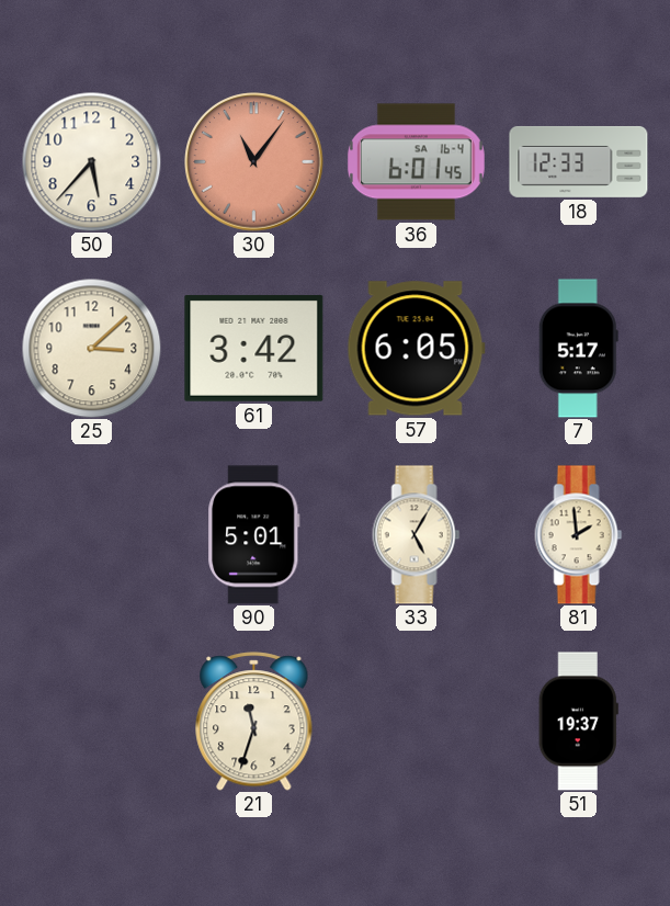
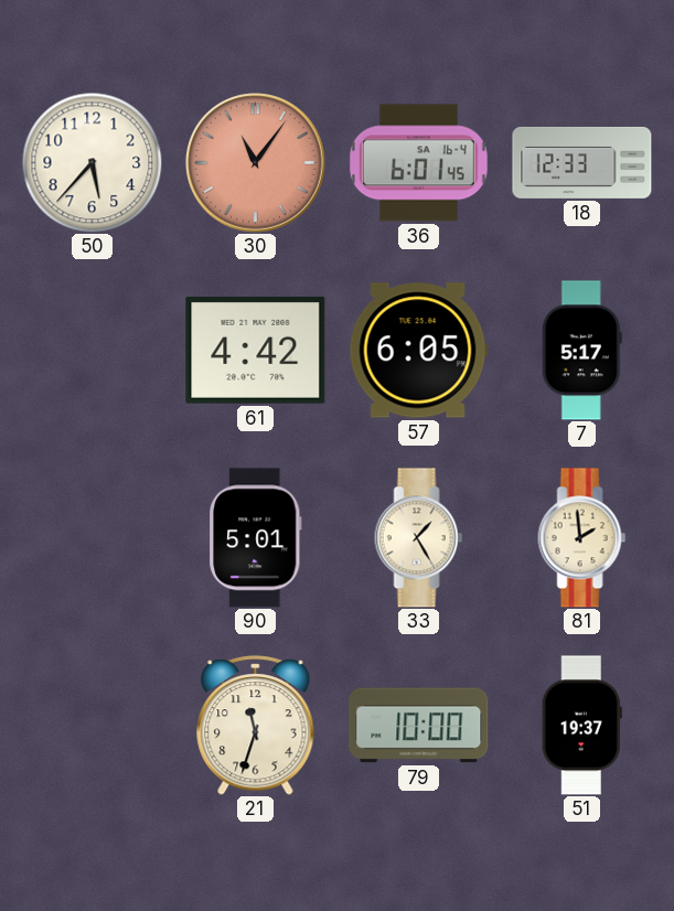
25: 3:08 -> none
61: 3:42 -> 4:42
33: 5:05 -> 1:25
79: none -> 10:00
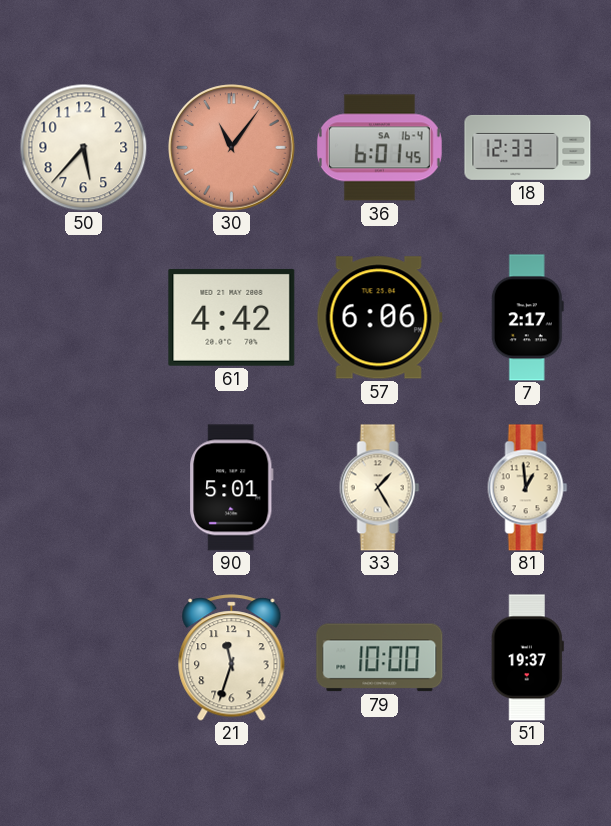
57: 6:05 -> 6:06
7: 5:17 -> 2:17
81: 1:59 -> 12:59
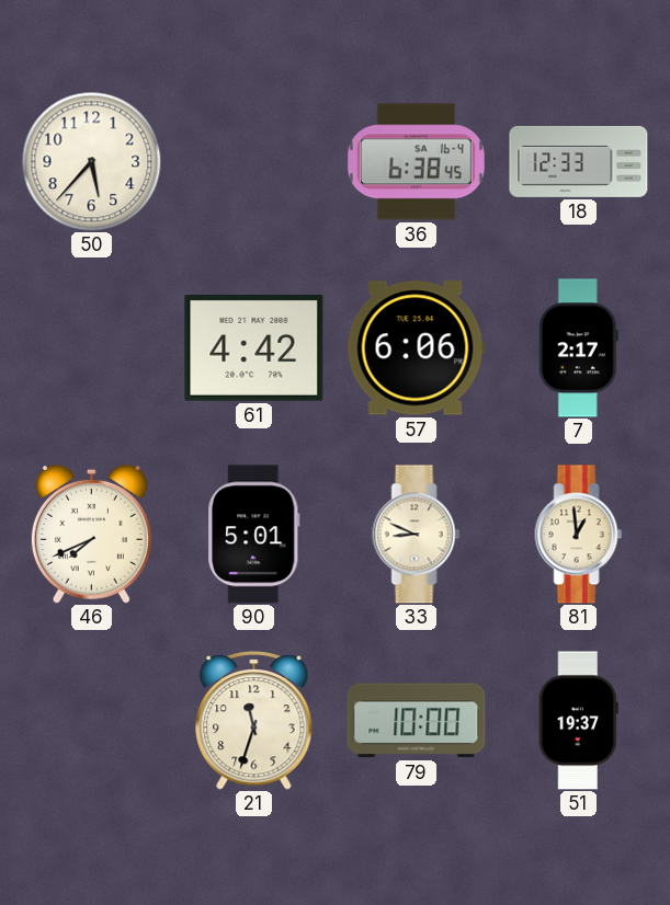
30: 11:06 -> none
36: 6:01 -> 6:38
46: none -> 7:41
33: 1:25 -> 8:49
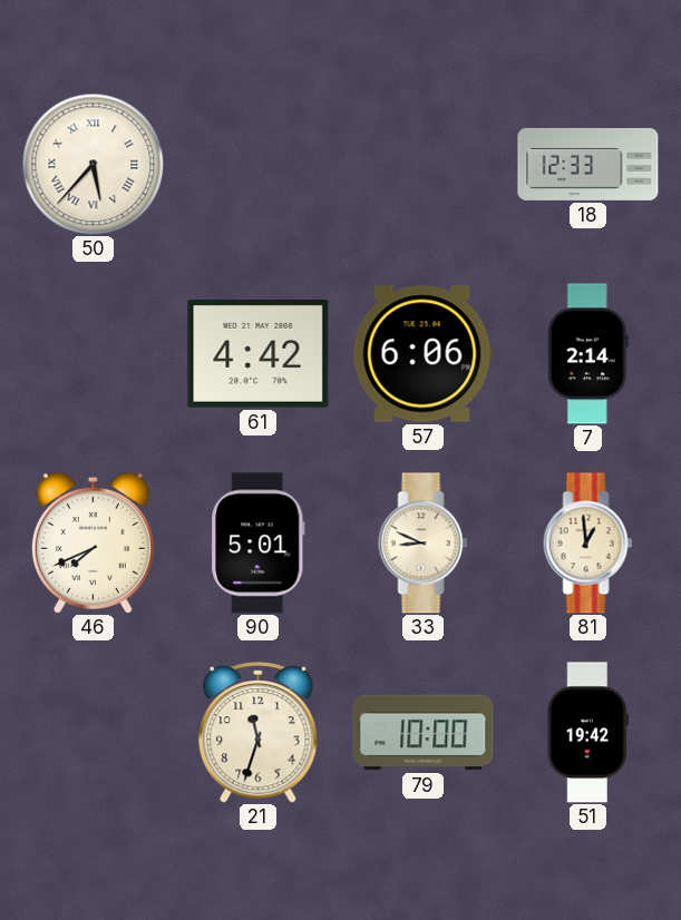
50 numerals: Arabic -> Roman
36: 6:38 -> none
7: 2:17 -> 2:14
51: 19:37 -> 19:42
